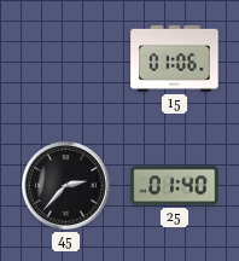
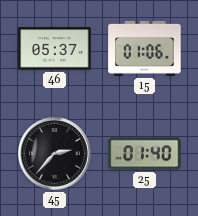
46: none -> 05:37
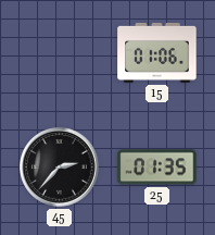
46: 05:37 -> none
25: 01:40 -> 01:35
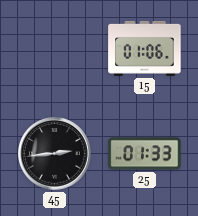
45: 2:37 -> 2:44
25: 01:35 -> 01:33
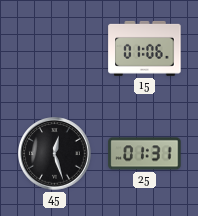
45: 2:44 -> 12:27
25: 01:33 -> 01:31
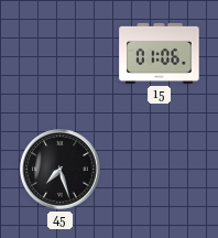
45: 12:27 -> 7:27
25: 01:31 -> none
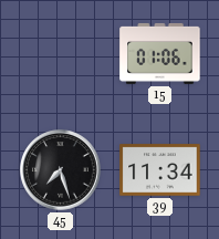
39: none -> 11:34
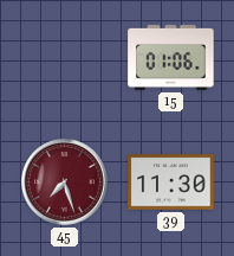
45 dial: black -> burgundy
39: 11:34 -> 11:30
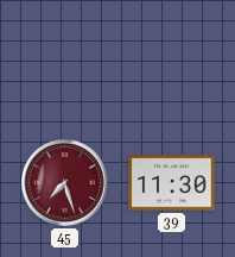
15: 01:06 -> none
